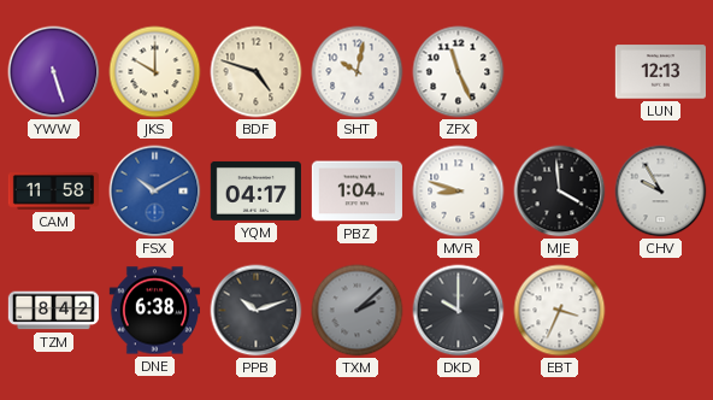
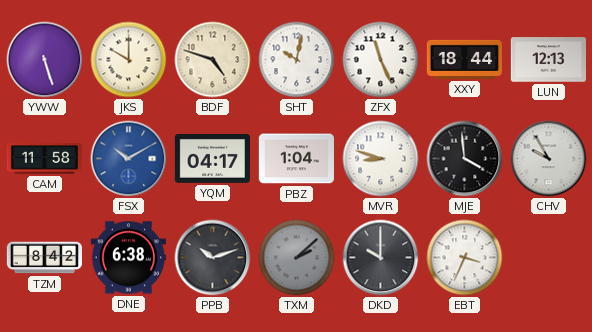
XXY: none -> 18:44
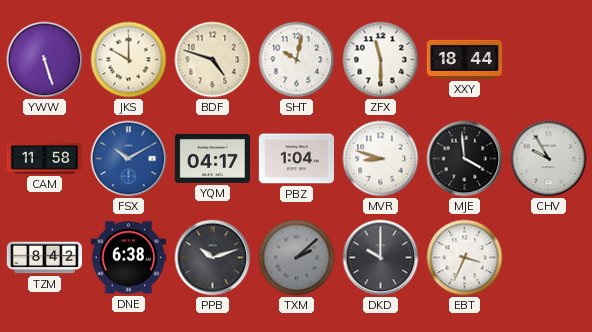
ZFX: 11:26 -> 11:30
LUN: 12:13 -> none
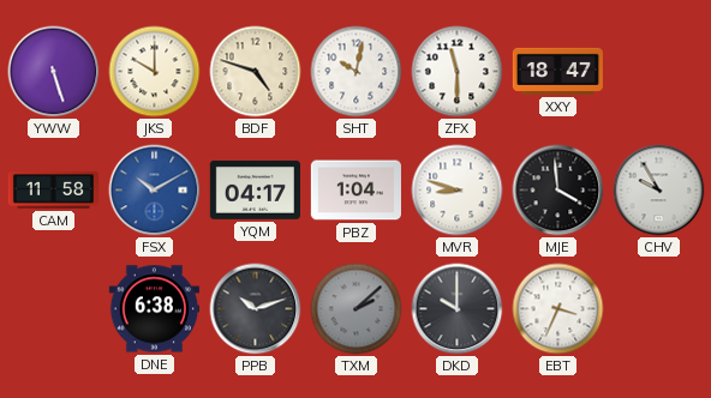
XXY: 18:44 -> 18:47
TZM: 8:42 -> none
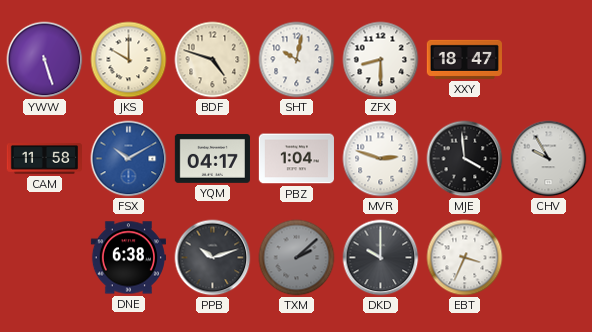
ZFX: 11:30 -> 8:30
MVR: 8:48 -> 2:48
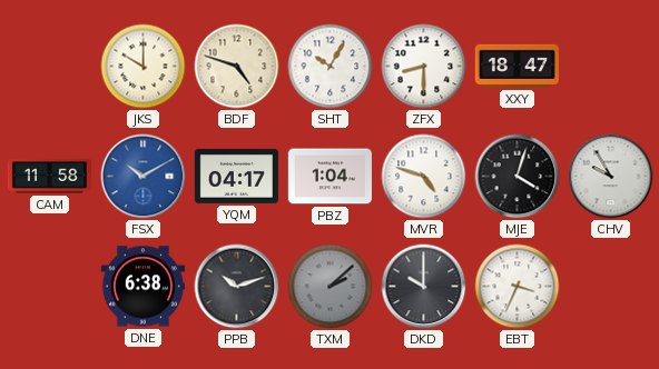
YWW: 5:27 -> none
SHT: 10:02 -> 10:05
MVR: 2:48 -> 4:48
MJE: 3:59 -> 4:03
